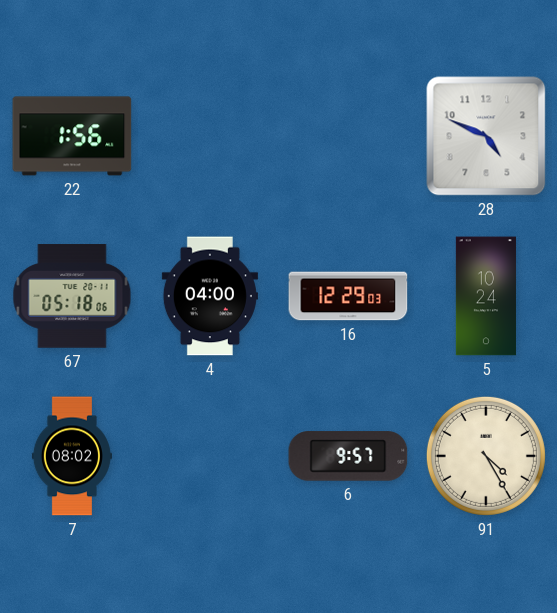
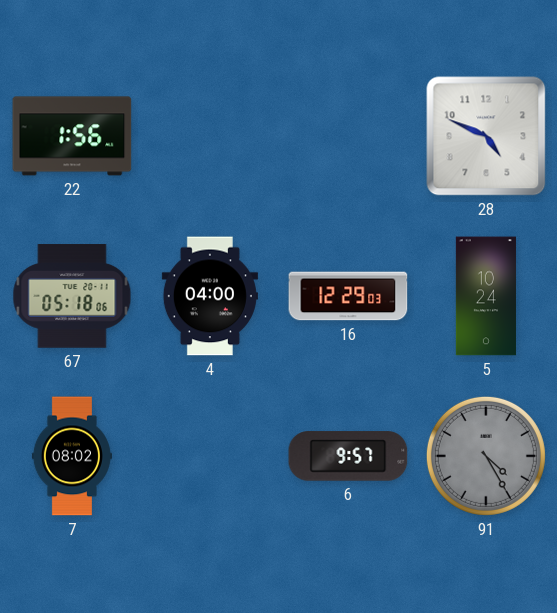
91 dial: cream -> grey
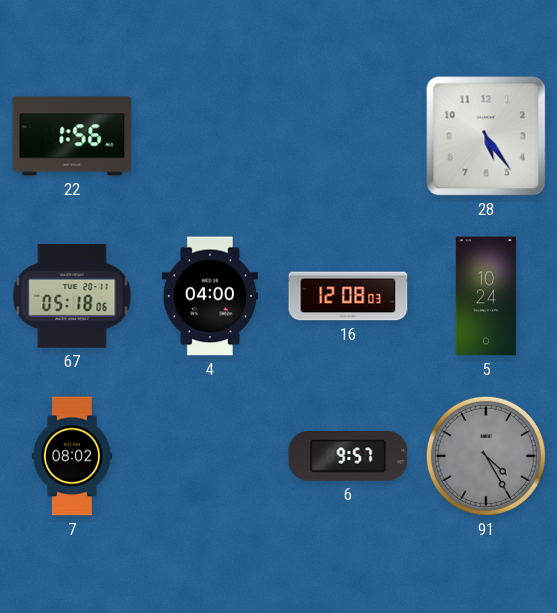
28: 4:49 -> 5:24
16: 12:29 -> 12:08
